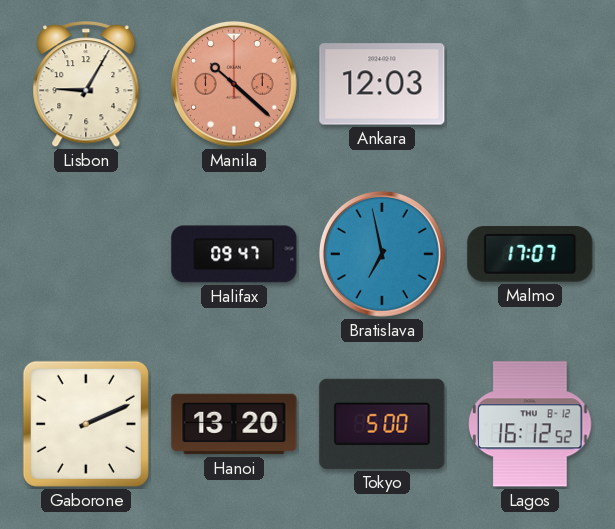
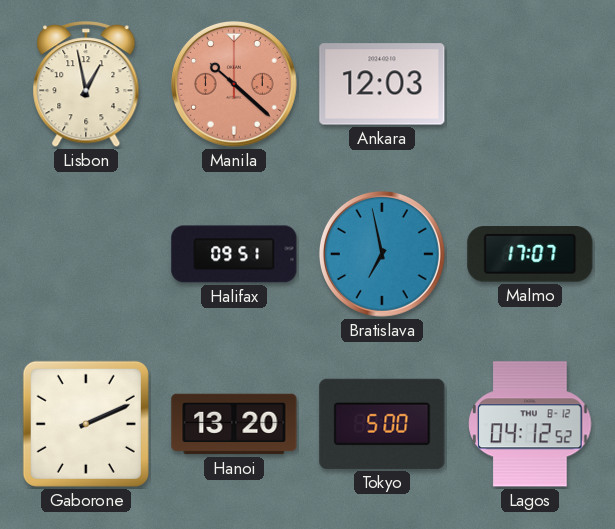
Lisbon: 9:05 -> 12:58
Halifax: 09:47 -> 09:51
Lagos: 16:12 -> 04:12
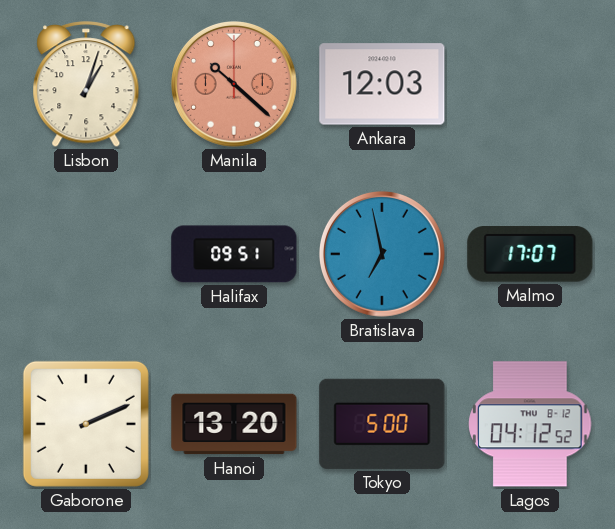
Lisbon: 12:58 -> 1:03
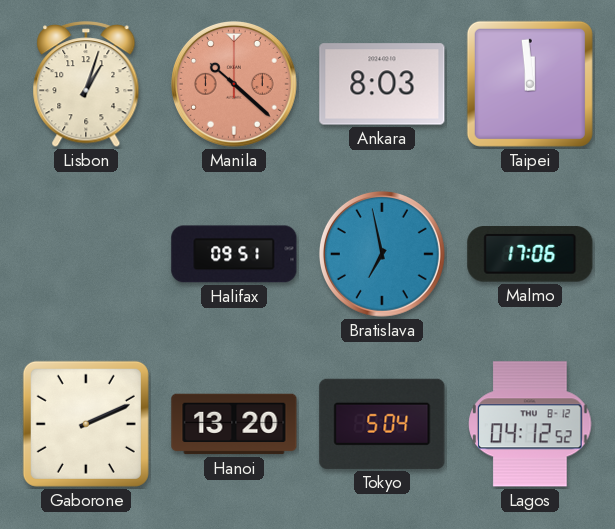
Ankara: 12:03 -> 8:03
Taipei: none -> 11:59
Malmo: 17:07 -> 17:06
Tokyo: 5:00 -> 5:04
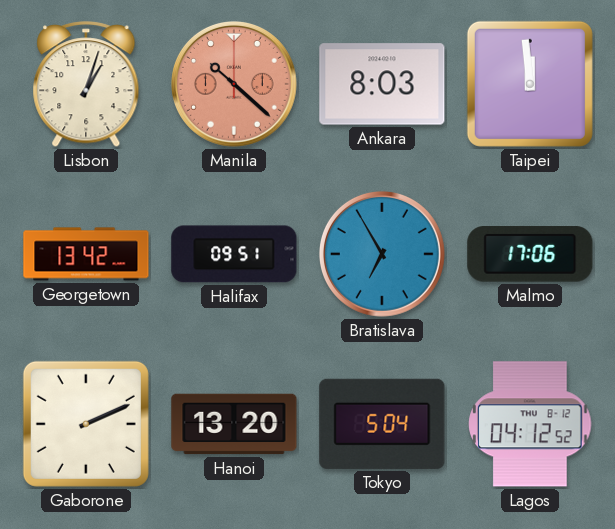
Georgetown: none -> 13:42
Bratislava: 6:58 -> 6:55
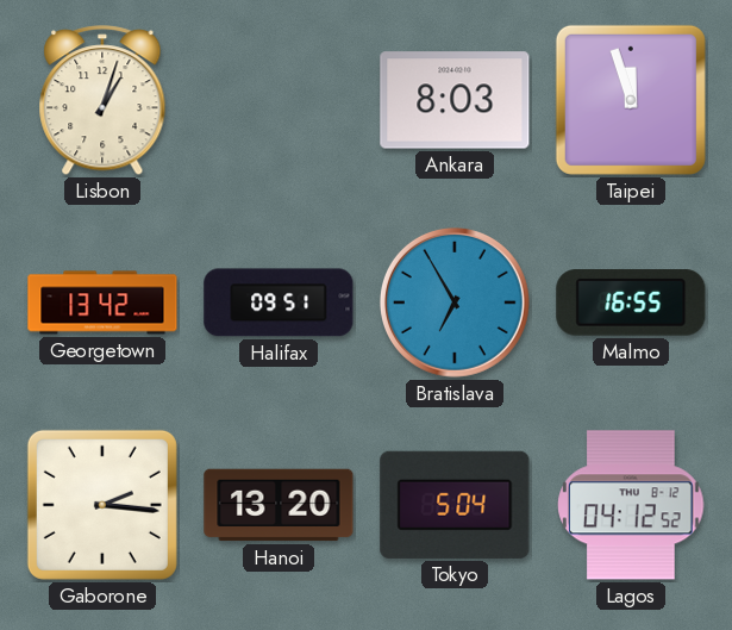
Manila: 10:22 -> none
Taipei: 11:59 -> 11:57
Malmo: 17:06 -> 16:55
Gaborone: 2:11 -> 2:16
